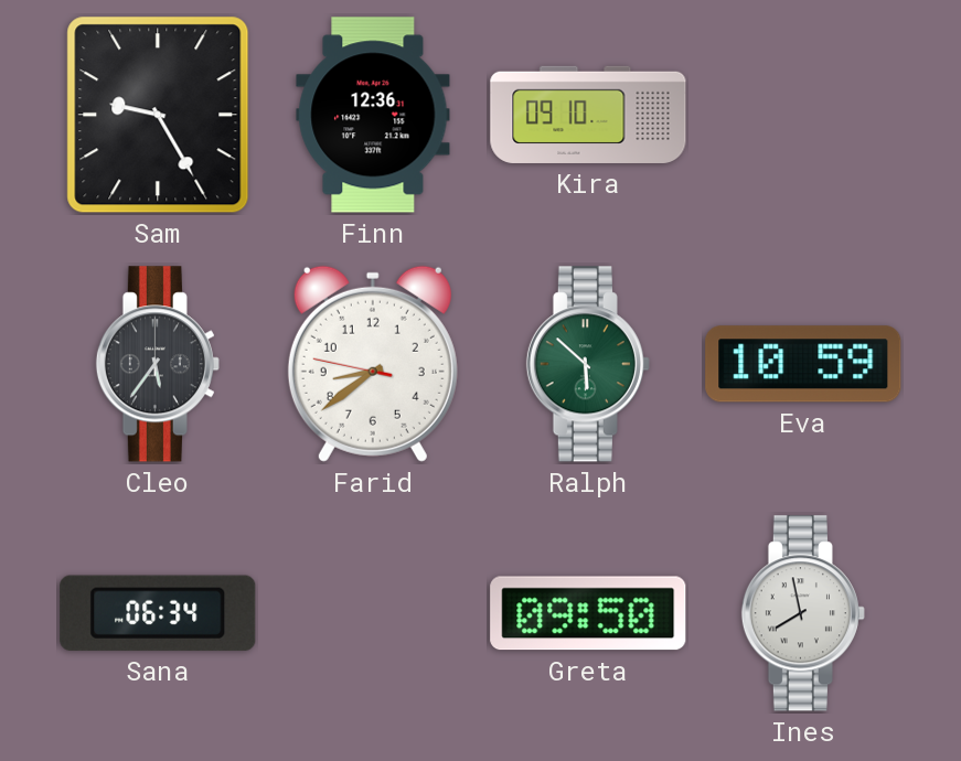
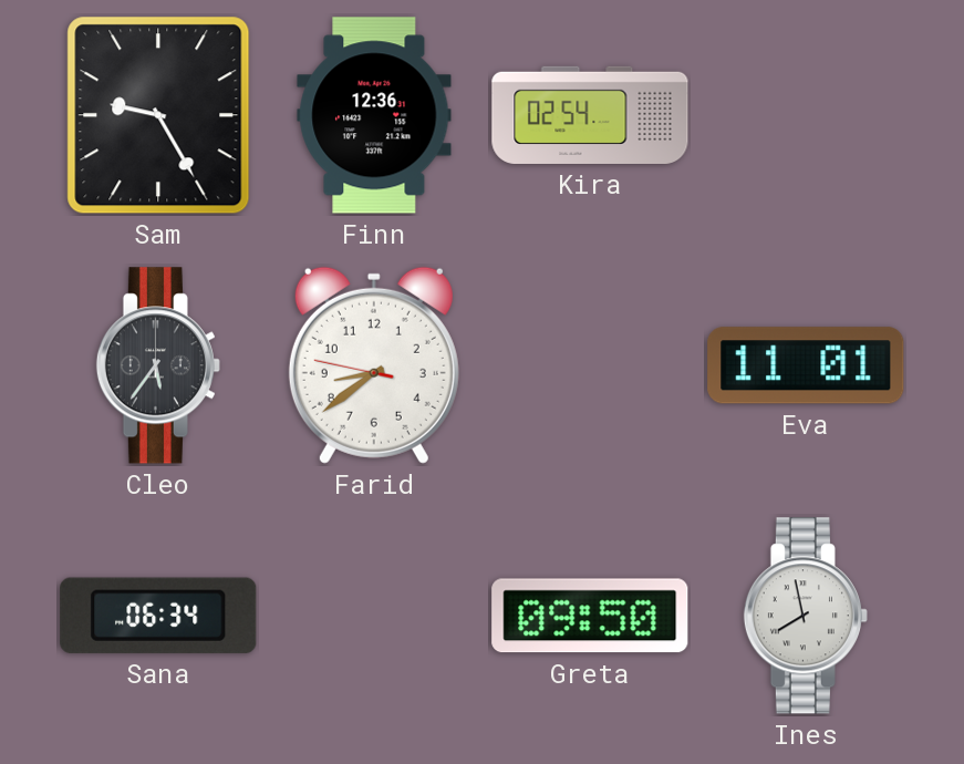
Kira: 09:10 -> 02:54
Ralph: 5:52 -> none
Eva: 10:59 -> 11:01
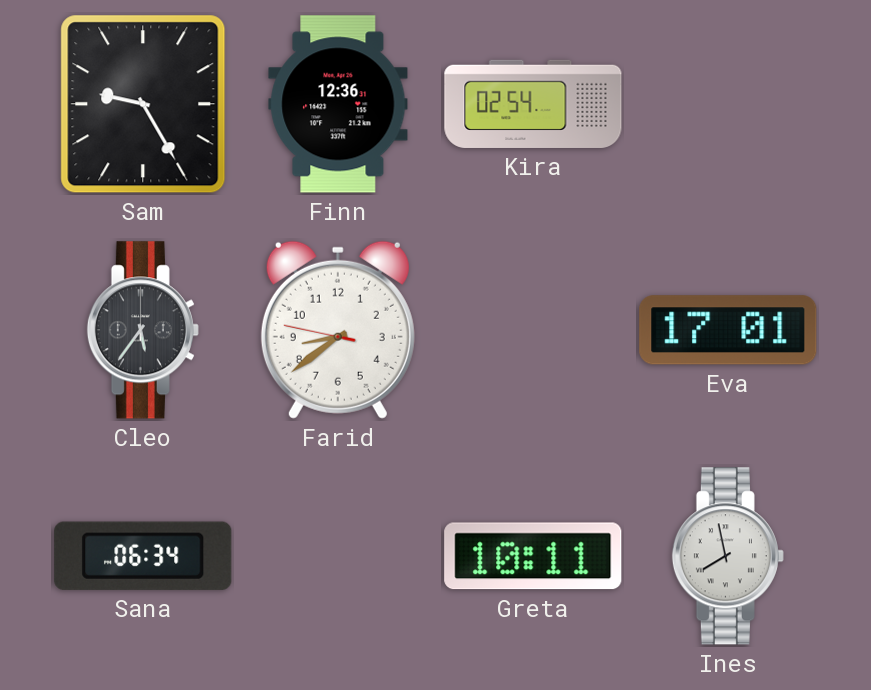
Eva: 11:01 -> 17:01
Greta: 09:50 -> 10:11
